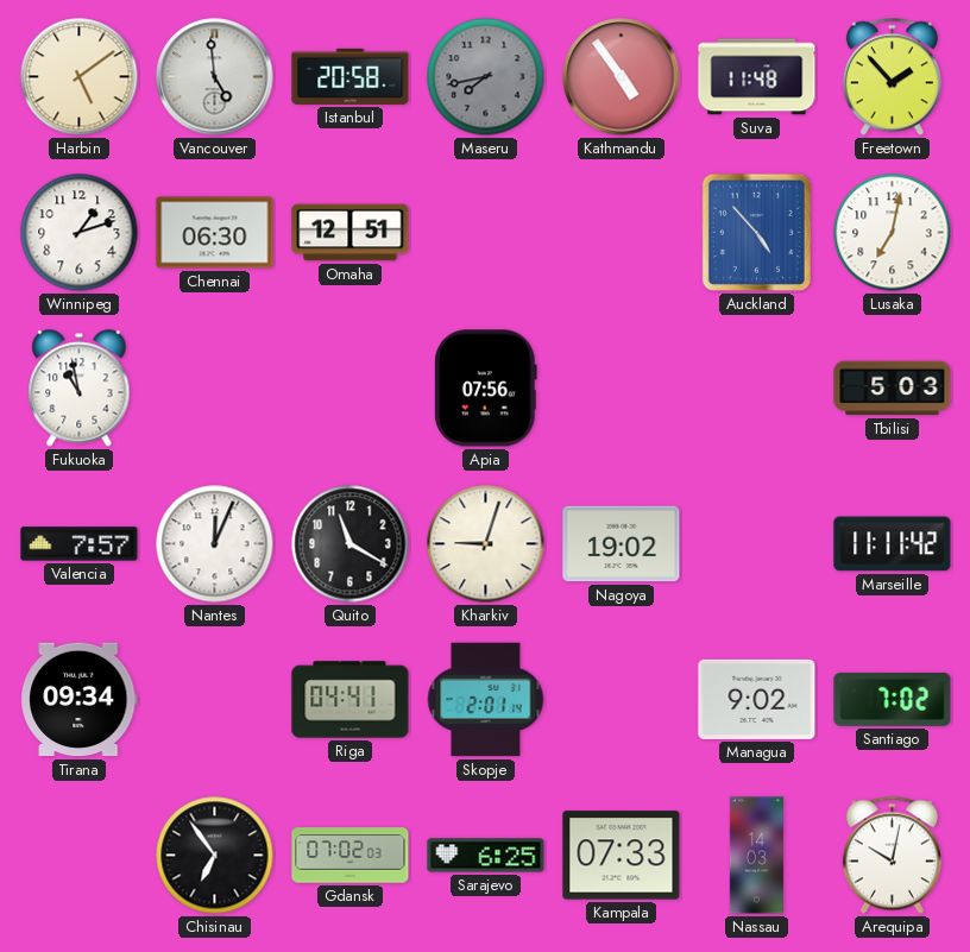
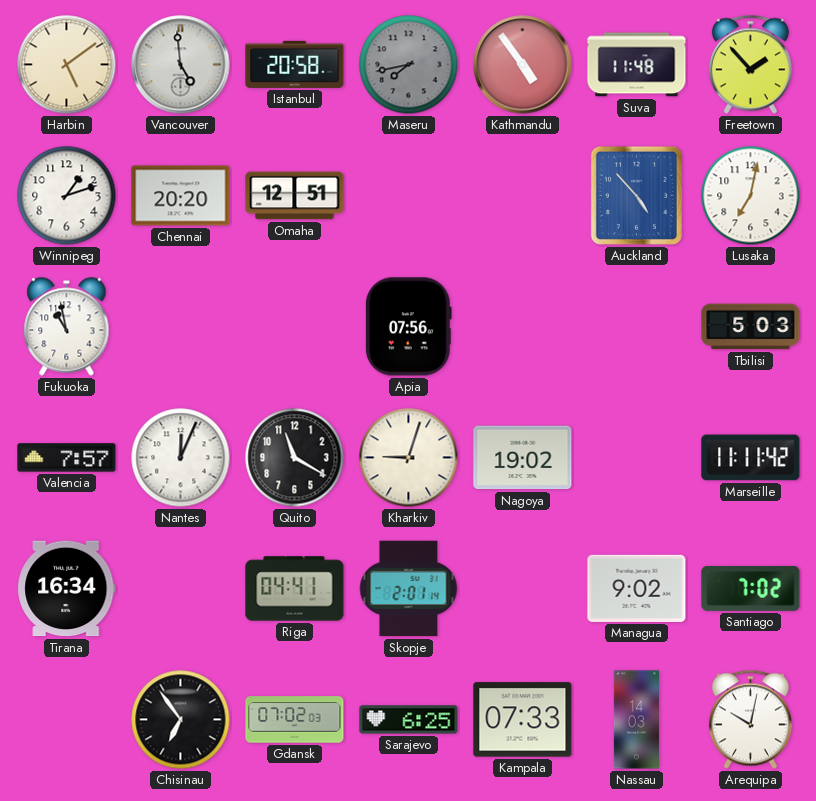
Chennai: 06:30 -> 20:20
Tirana: 09:34 -> 16:34
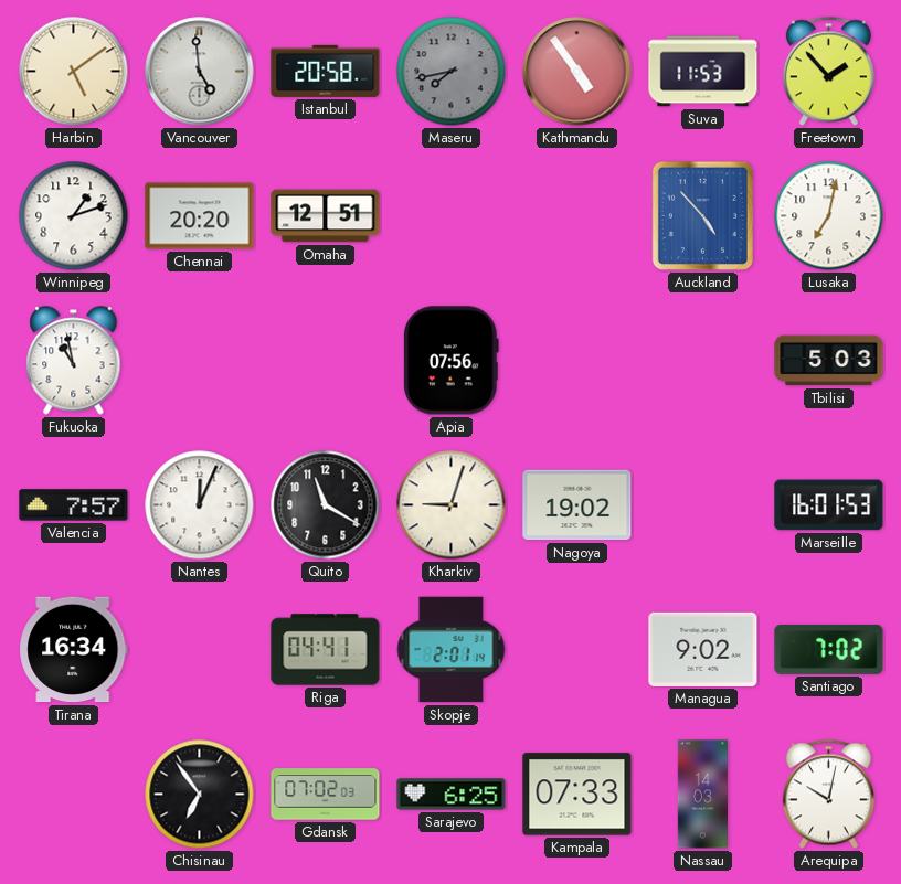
Suva: 11:48 -> 11:53
Marseille: 11:11 -> 16:01
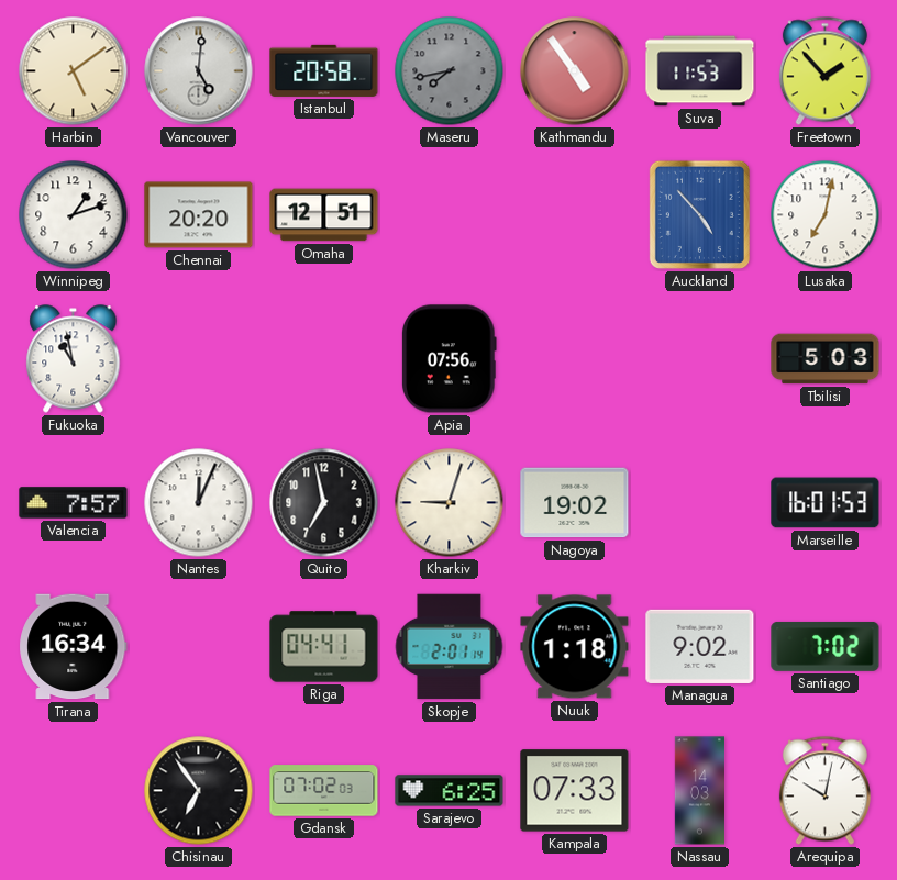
Vancouver: 4:59 -> 5:01
Quito: 11:20 -> 6:58
Nuuk: none -> 1:18
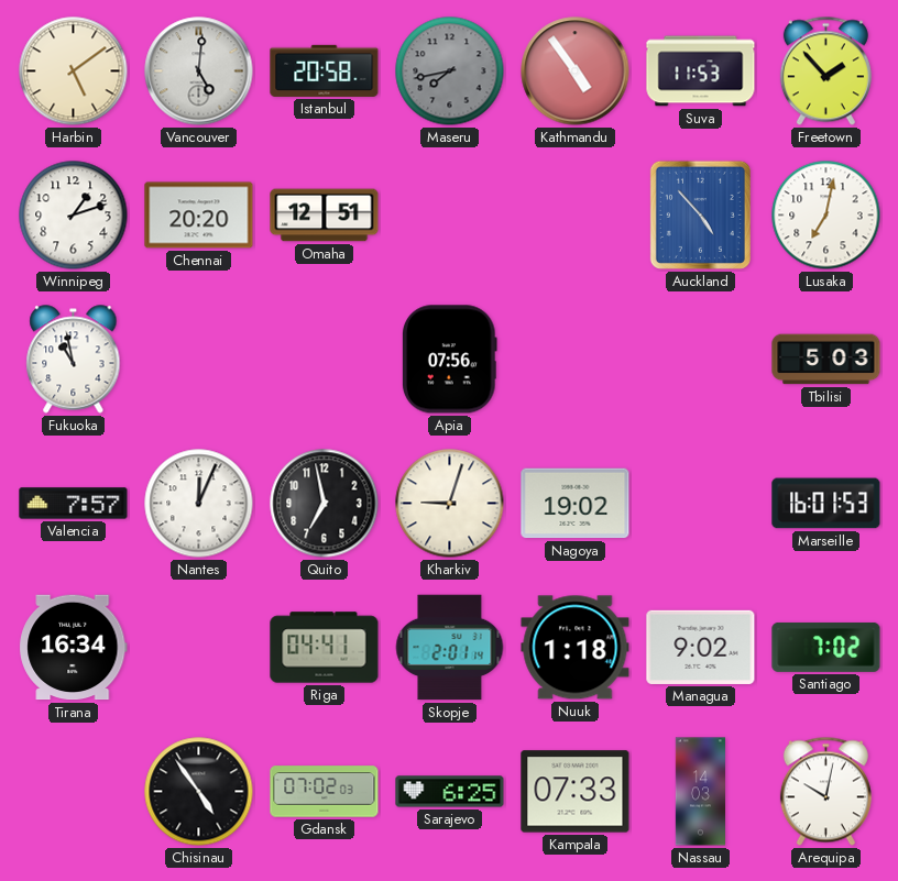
Chisinau: 6:54 -> 4:54
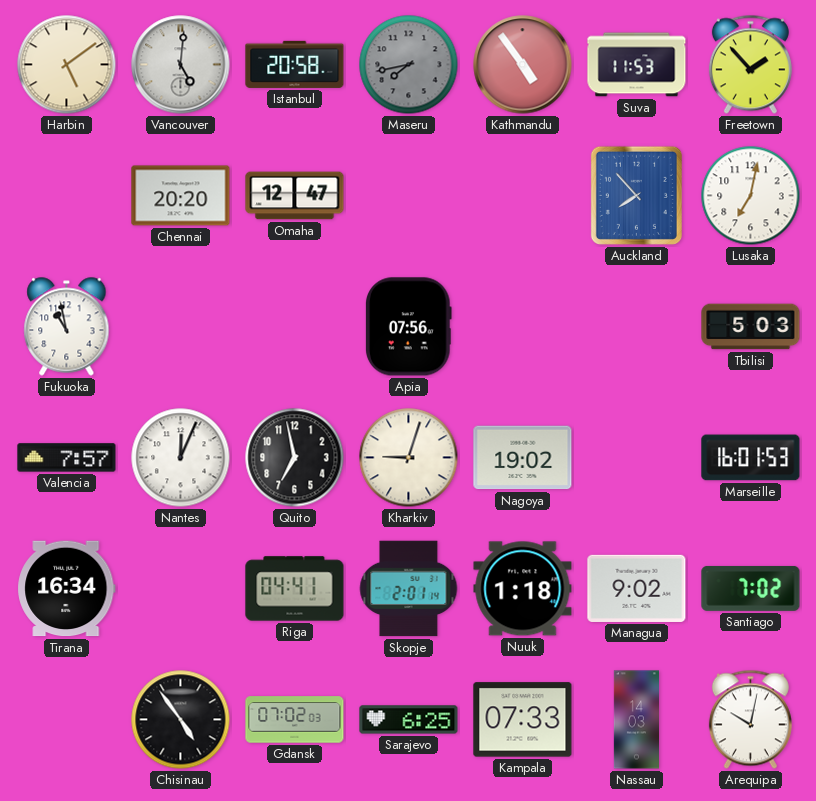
Winnipeg: 1:12 -> none
Omaha: 12:51 -> 12:47
Auckland: 4:53 -> 7:53
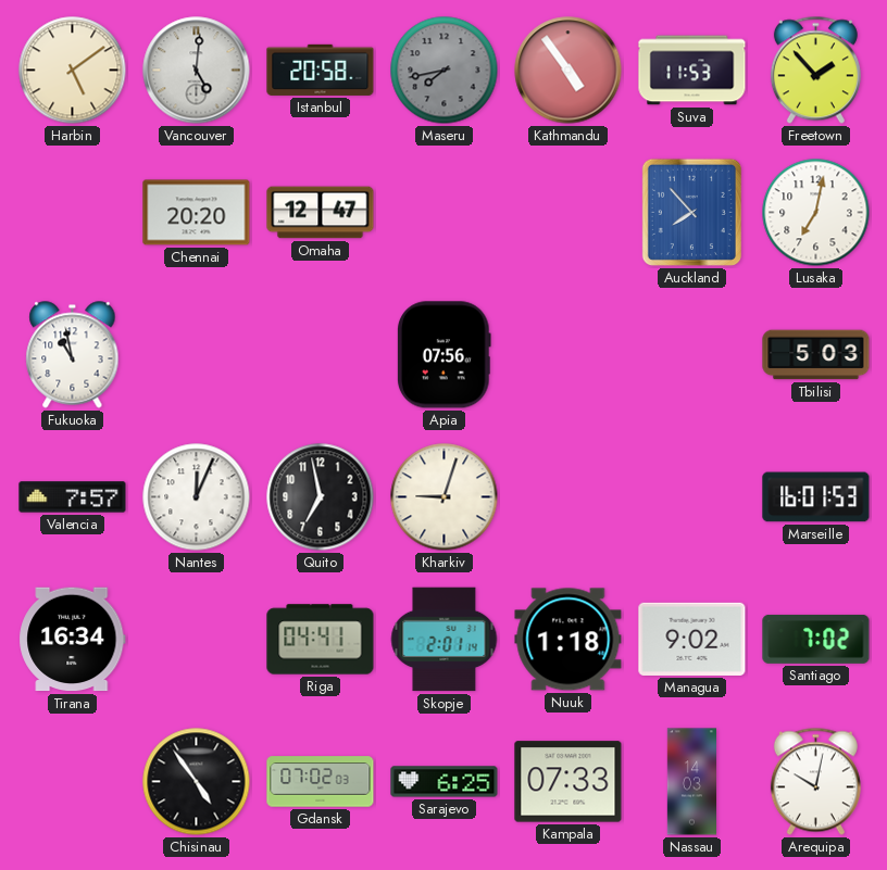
Nagoya: 19:02 -> none
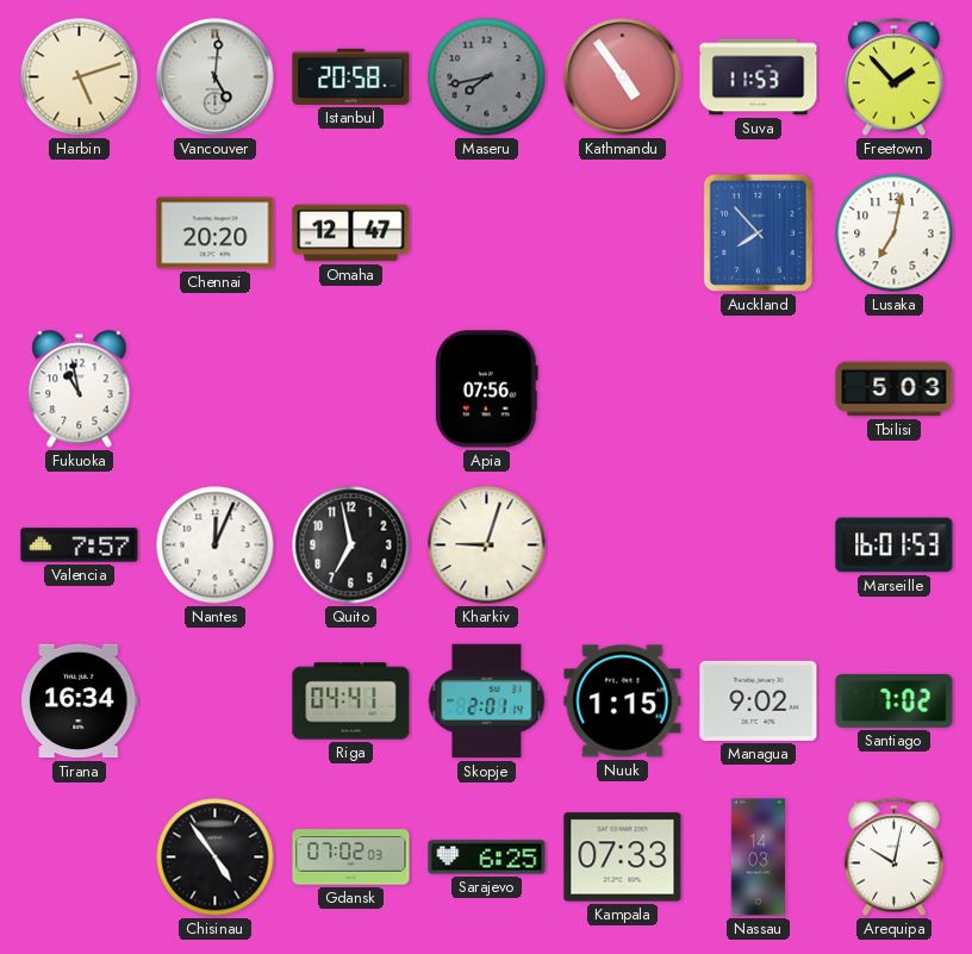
Harbin: 5:09 -> 5:12
Nuuk: 1:18 -> 1:15
